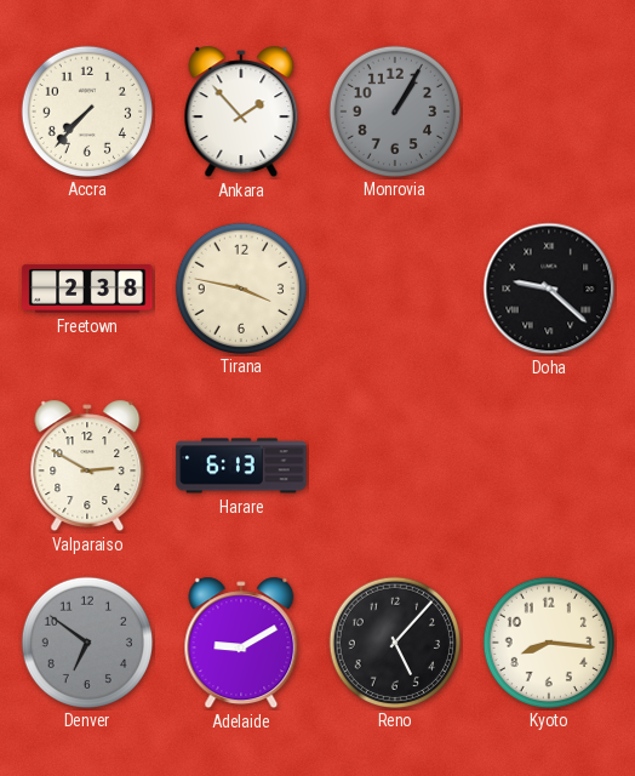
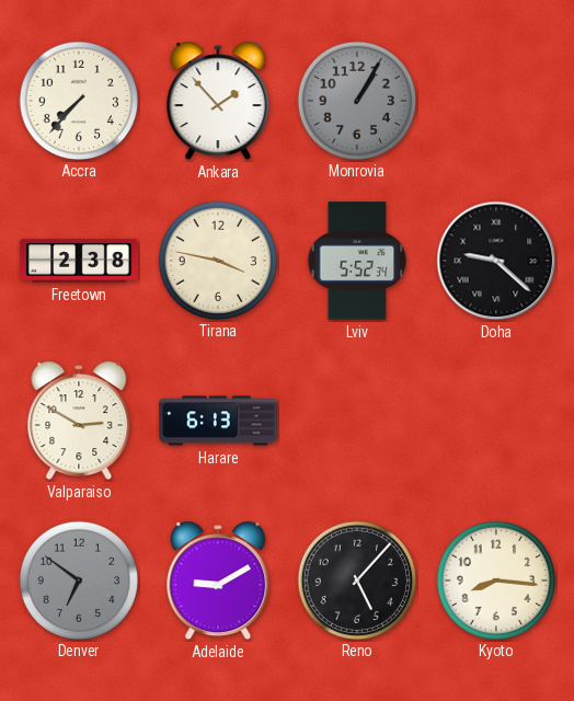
Lviv: none -> 5:52
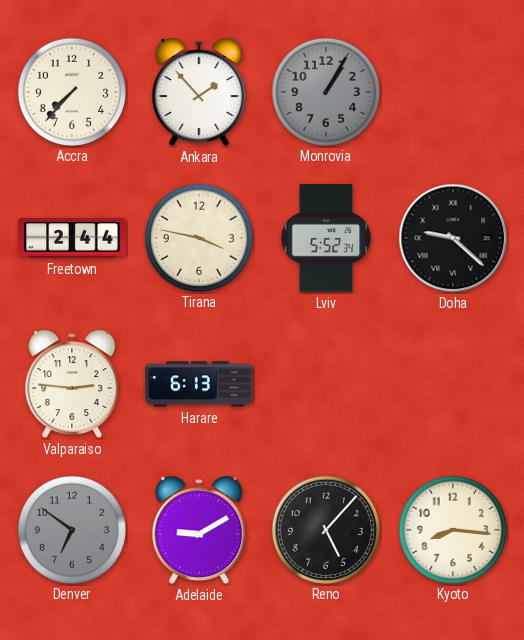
Freetown: 2:38 -> 2:44
Valparaiso: 2:50 -> 2:46
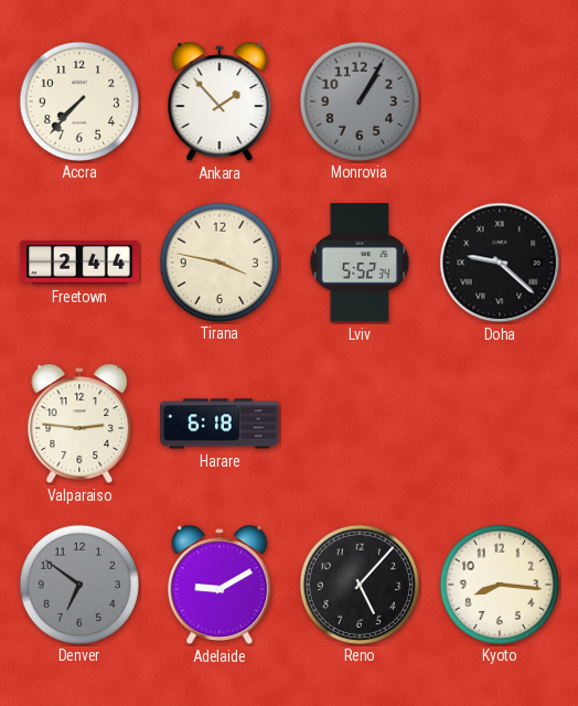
Harare: 6:13 -> 6:18
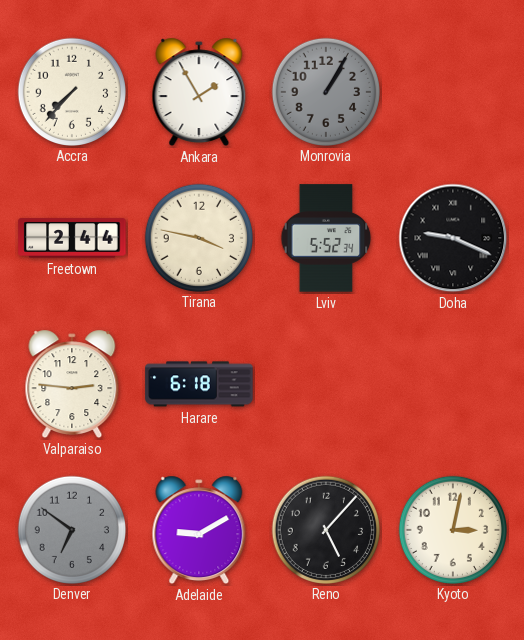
Ankara: 1:53 -> 1:55
Doha: 9:22 -> 9:19
Kyoto: 8:16 -> 3:02
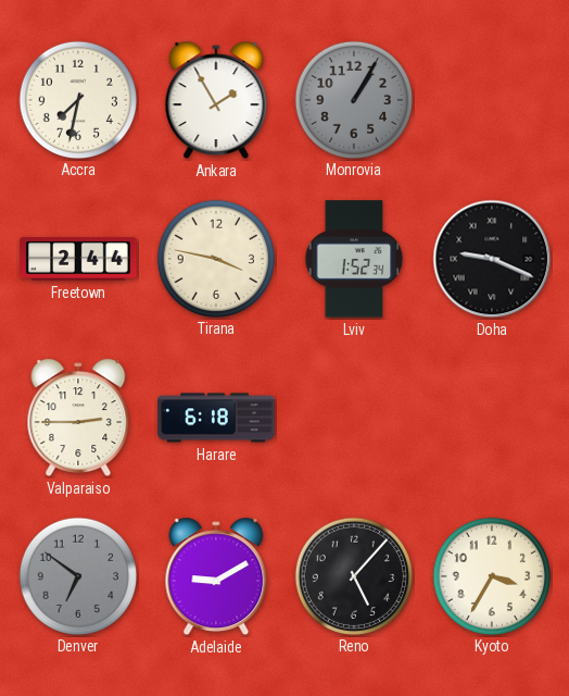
Accra: 7:37 -> 7:32
Lviv: 5:52 -> 1:52
Valparaiso: 2:46 -> 2:45
Kyoto: 3:02 -> 3:35
